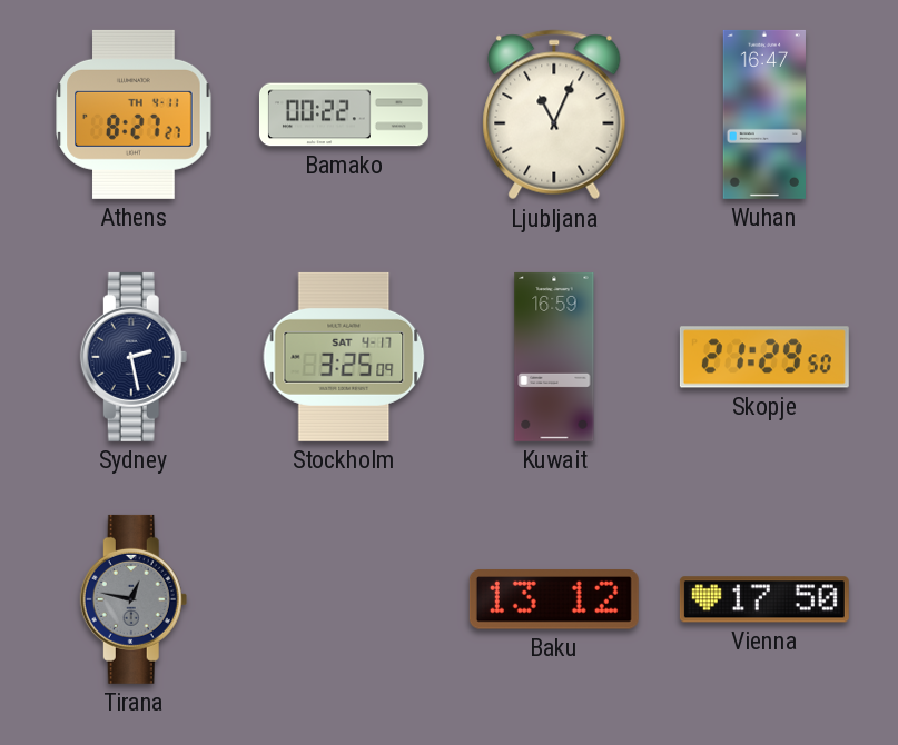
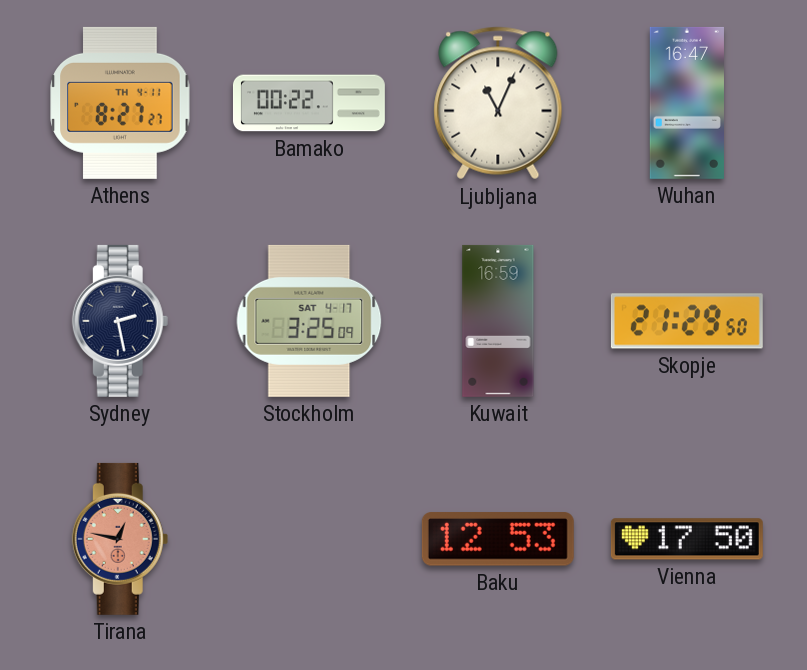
Tirana dial: grey -> salmon
Baku: 13:12 -> 12:53
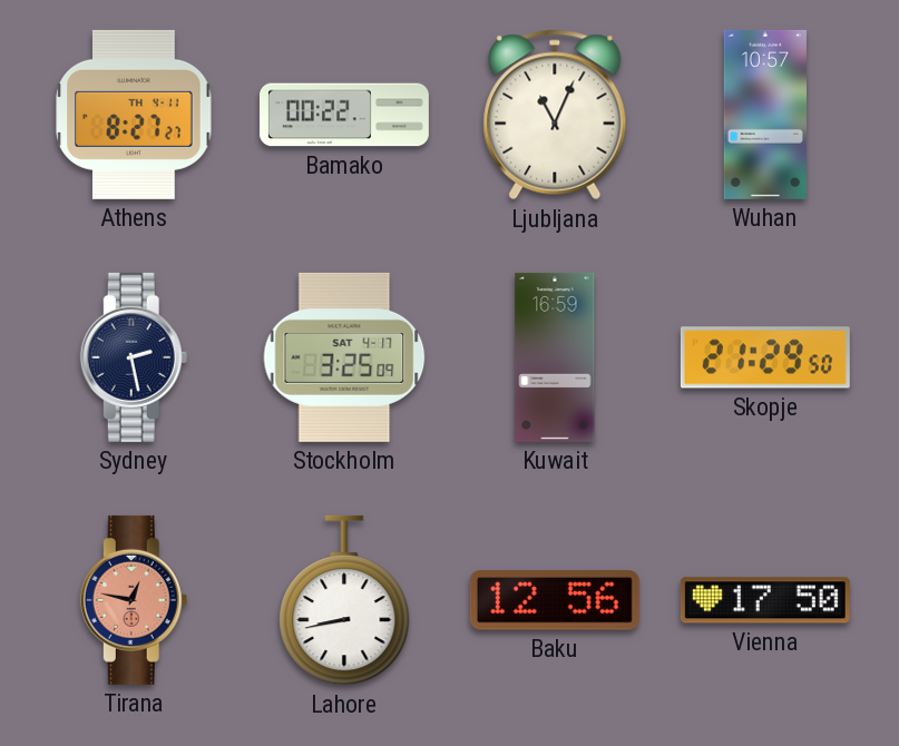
Wuhan: 16:47 -> 10:57
Lahore: none -> 8:43
Baku: 12:53 -> 12:56
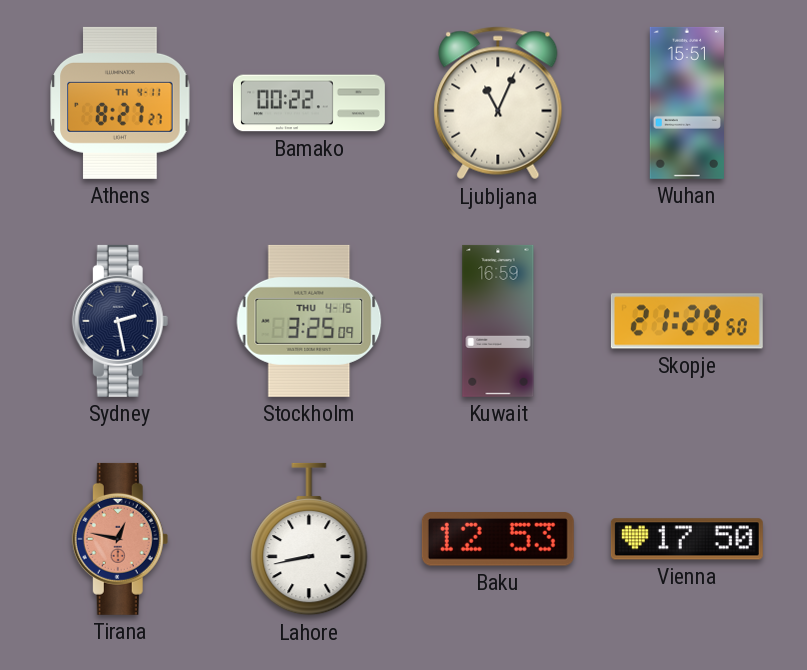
Wuhan: 10:57 -> 15:51
Stockholm date: SAT 4-17 -> THU 4-15
Baku: 12:56 -> 12:53
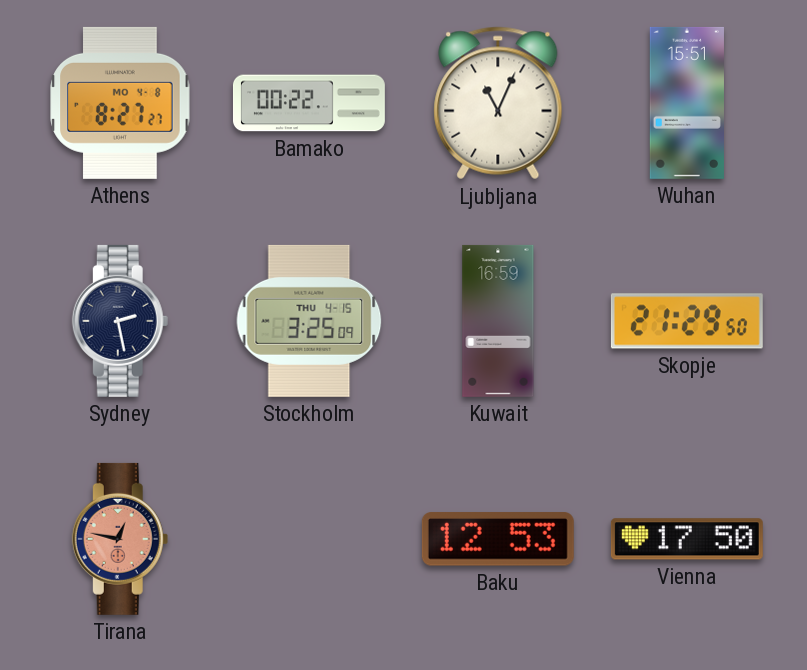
Athens date: TH 4-11 -> MO 4-8
Lahore: 8:43 -> none
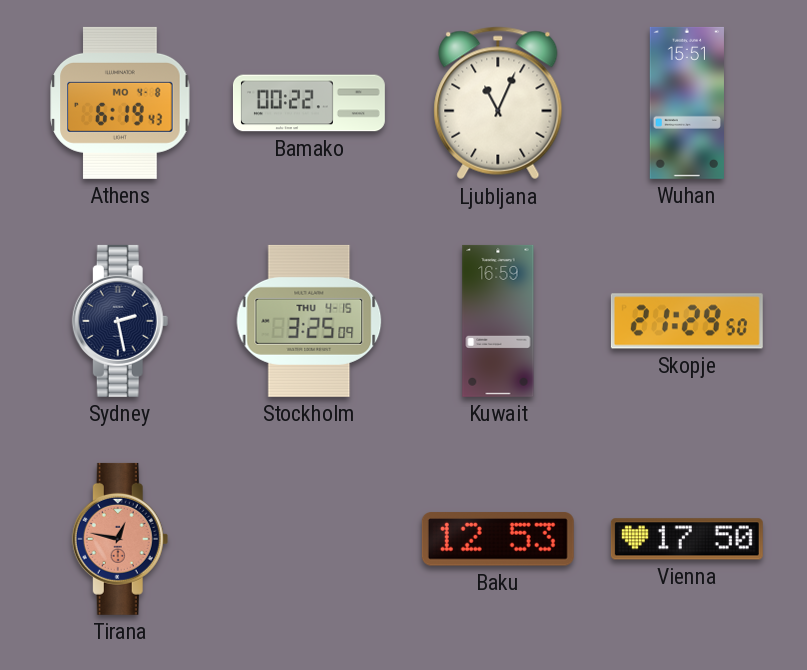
Athens: 8:27 -> 6:19
